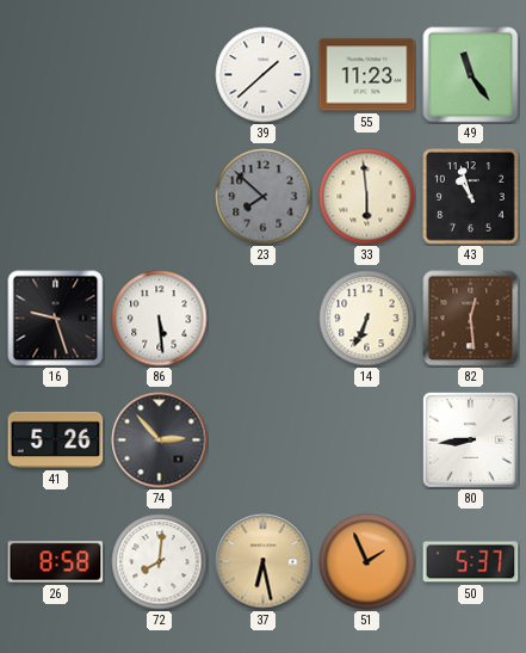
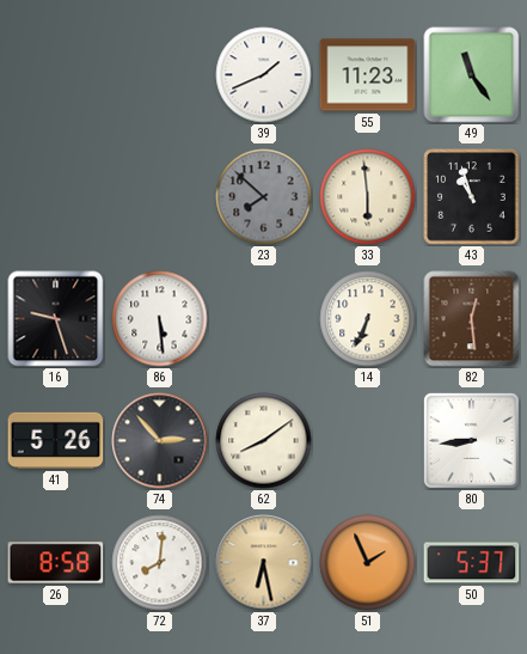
39: 1:38 -> 1:41
62: none -> 8:09
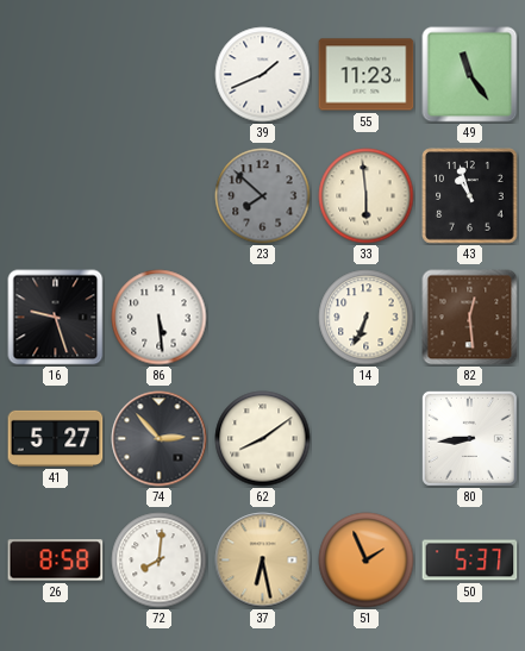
41: 5:26 -> 5:27
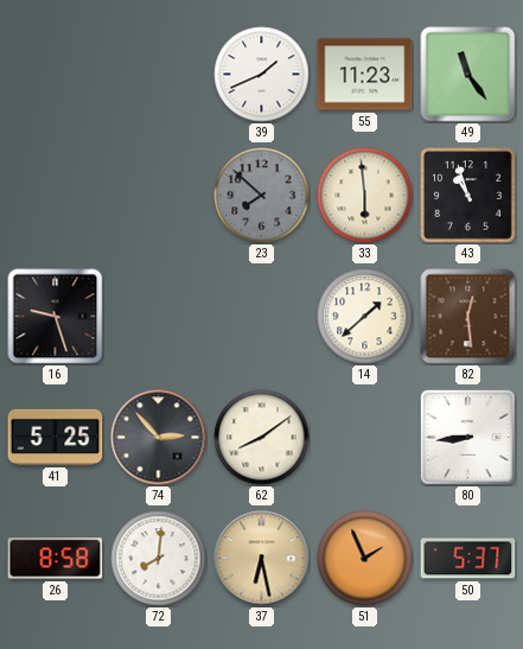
86: 5:29 -> none
14: 6:34 -> 1:38
41: 5:27 -> 5:25
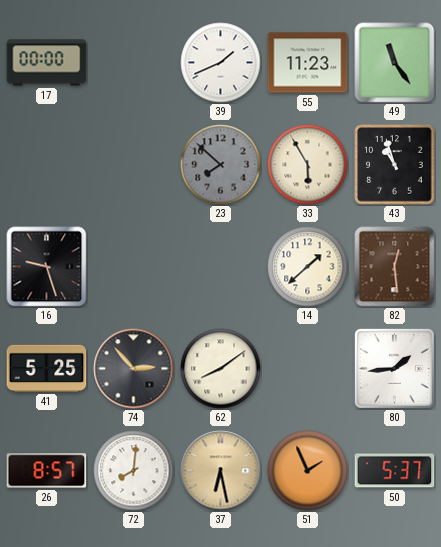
17: none -> 00:00
33: 5:59 -> 5:55
80: 8:44 -> 1:44
26: 8:58 -> 8:57
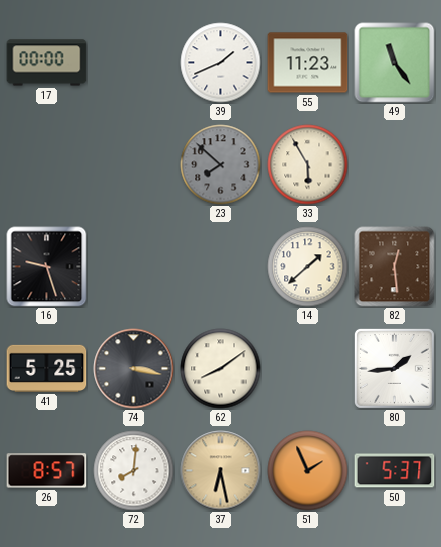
43: 10:57 -> none
74: 2:53 -> 3:17
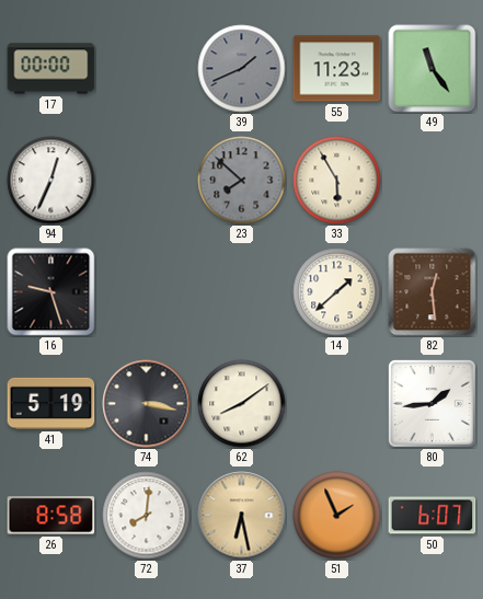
39 dial: white -> grey
94: none -> 12:34
41: 5:25 -> 5:19
26: 8:57 -> 8:58
50: 5:37 -> 6:07
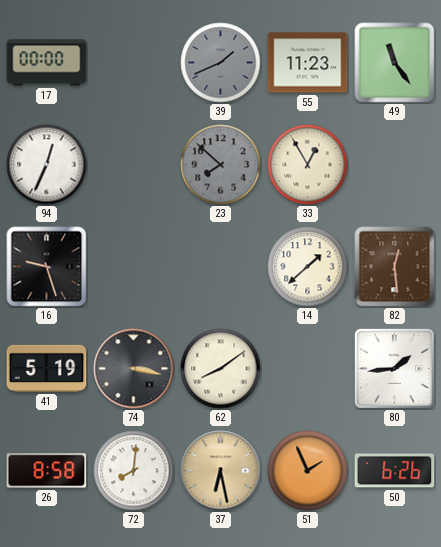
33: 5:55 -> 12:55
50: 6:07 -> 6:26
